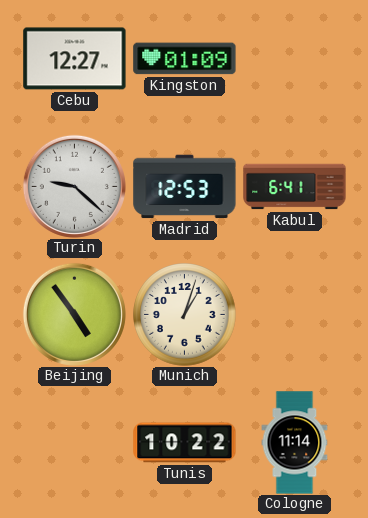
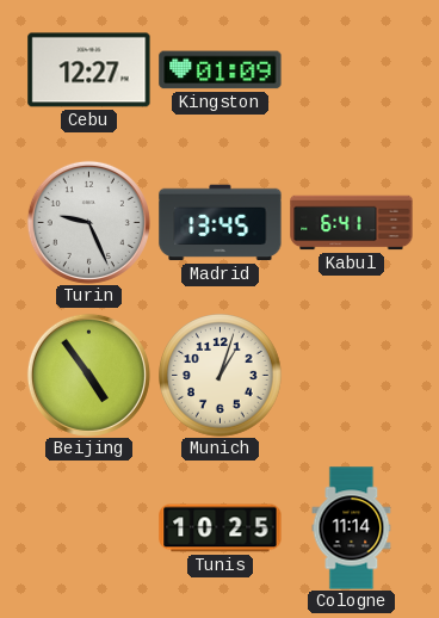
Turin: 9:22 -> 9:26
Madrid: 12:53 -> 13:45
Tunis: 10:22 -> 10:25
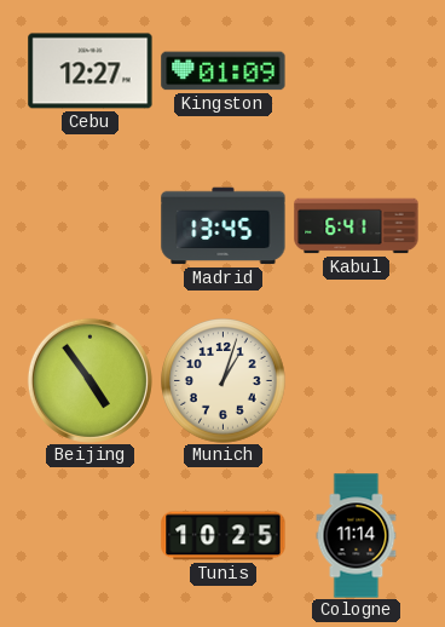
Turin: 9:26 -> none
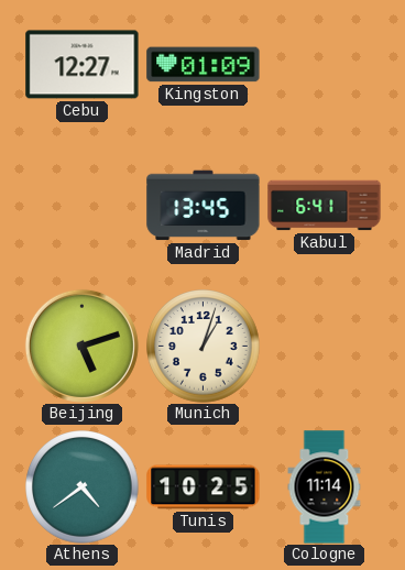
Beijing: 4:54 -> 5:12
Athens: none -> 4:39
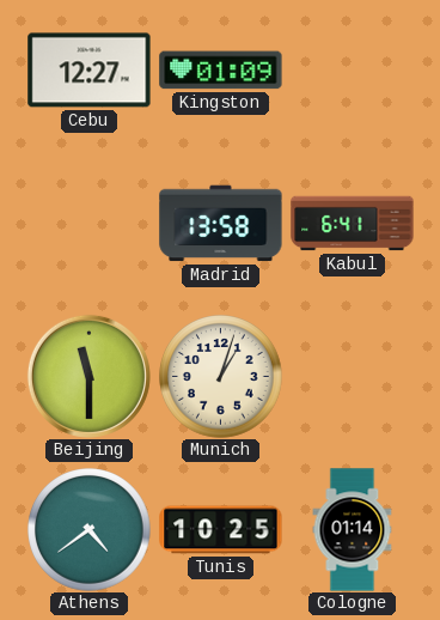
Madrid: 13:45 -> 13:58
Beijing: 5:12 -> 11:30
Cologne: 11:14 -> 01:14
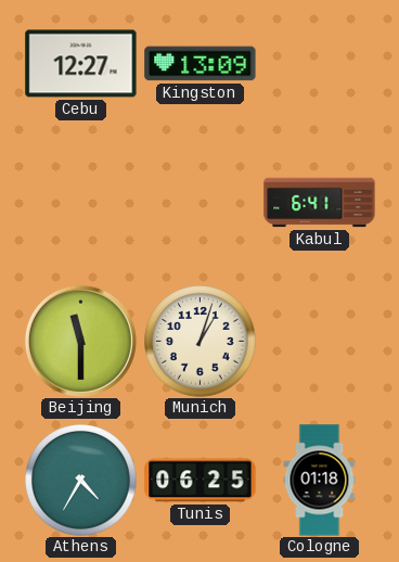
Kingston: 01:09 -> 13:09
Madrid: 13:58 -> none
Athens: 4:39 -> 4:35
Tunis: 10:25 -> 06:25
Cologne: 01:14 -> 01:18
